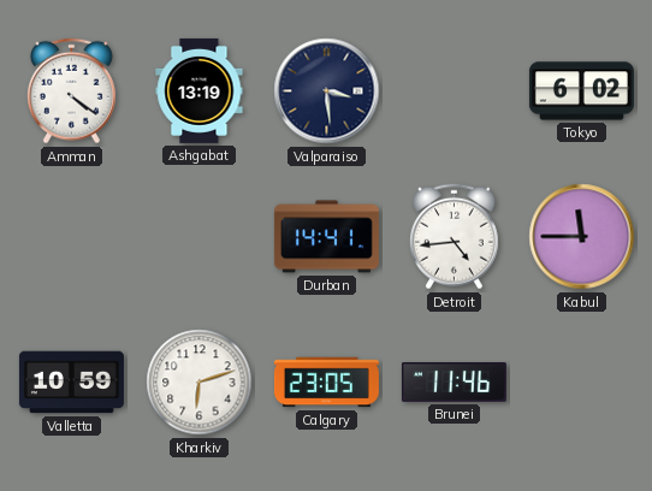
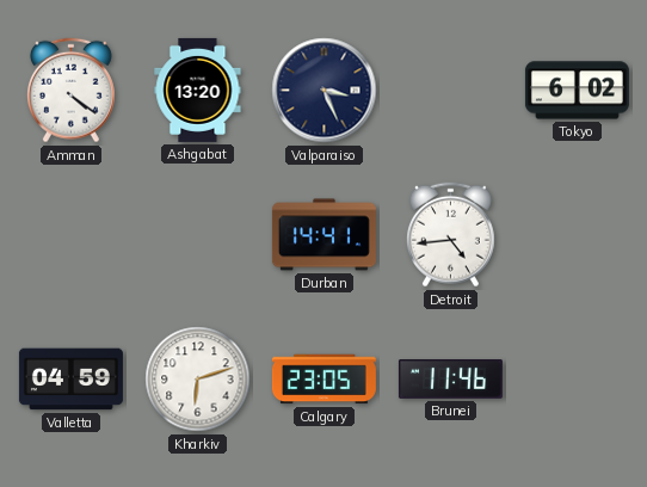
Ashgabat: 13:19 -> 13:20
Valparaiso: 3:29 -> 3:26
Kabul: 11:45 -> none
Valletta: 10:59 -> 04:59
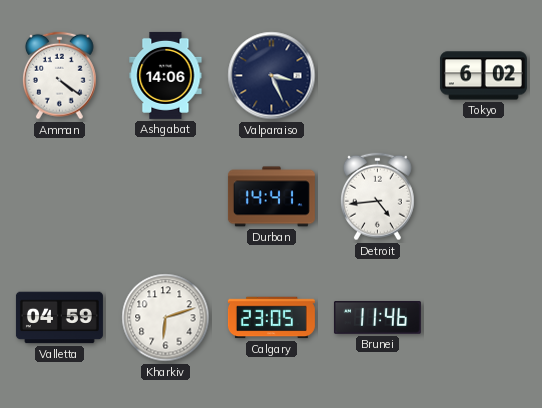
Ashgabat: 13:20 -> 14:06
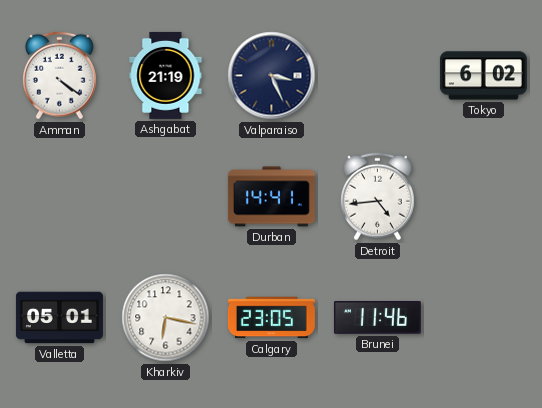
Ashgabat: 14:06 -> 21:19
Valletta: 04:59 -> 05:01
Kharkiv: 6:12 -> 6:17
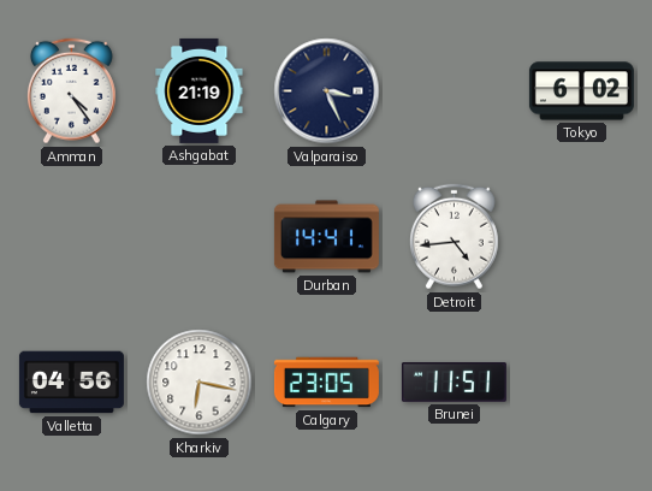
Amman: 4:21 -> 4:24
Valletta: 05:01 -> 04:56
Brunei: 11:46 -> 11:51
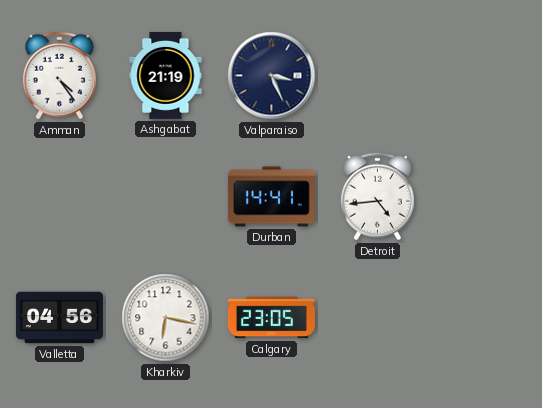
Tokyo: 6:02 -> none
Brunei: 11:51 -> none
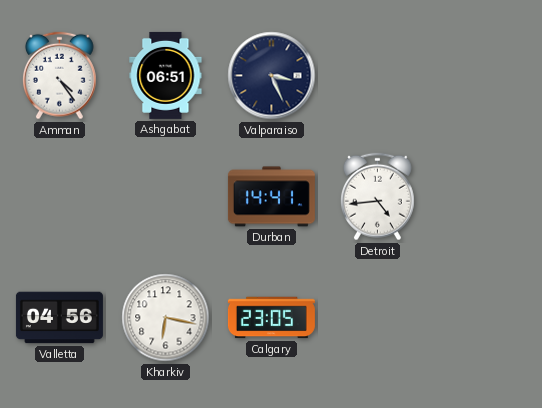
Ashgabat: 21:19 -> 06:51
